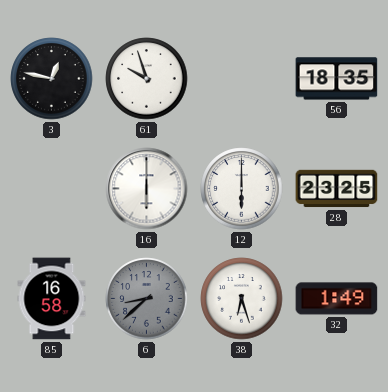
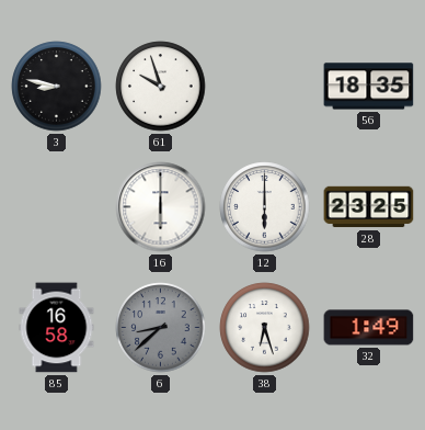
3: 12:47 -> 8:47
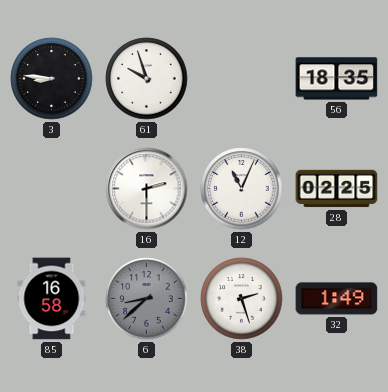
3: 8:47 -> 8:46
16: 6:00 -> 2:30
12: 6:00 -> 11:04
28: 23:25 -> 02:25
38: 6:27 -> 2:27
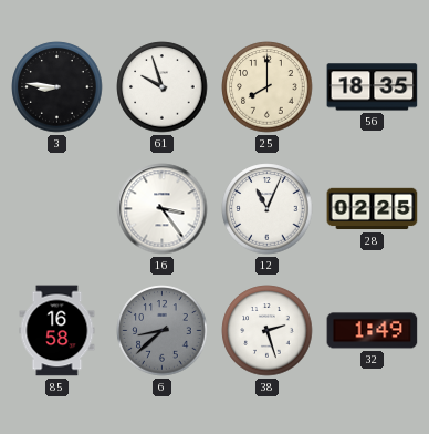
25: none -> 8:00
16: 2:30 -> 3:24
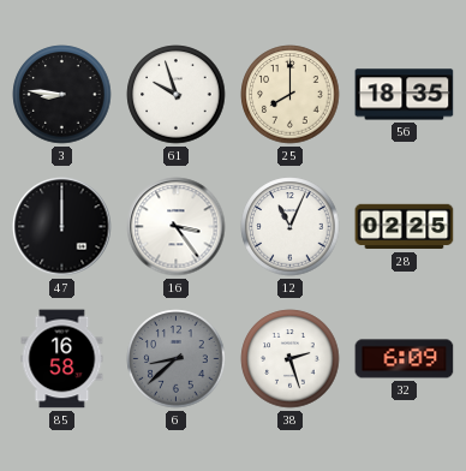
47: none -> 12:00
32: 1:49 -> 6:09
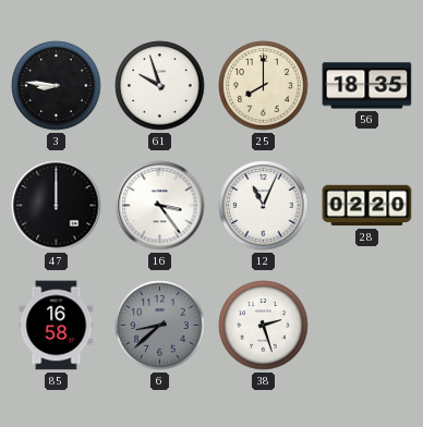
28: 02:25 -> 02:20
32: 6:09 -> none
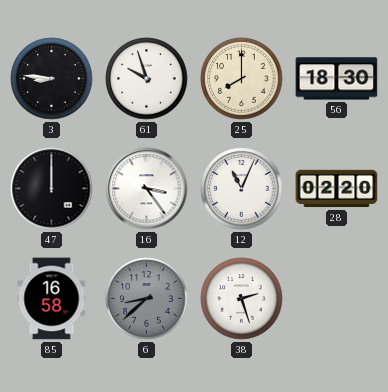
56: 18:35 -> 18:30
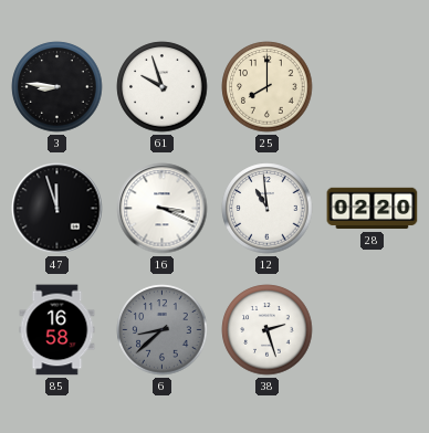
56: 18:30 -> none
47: 12:00 -> 11:57
16: 3:24 -> 3:19
12: 11:04 -> 10:59
